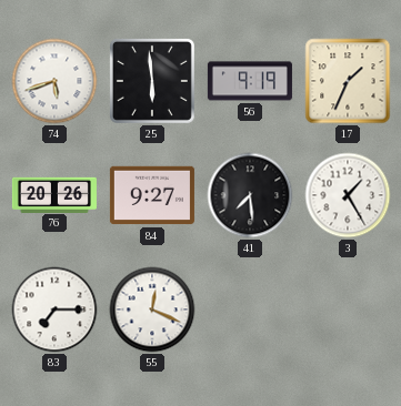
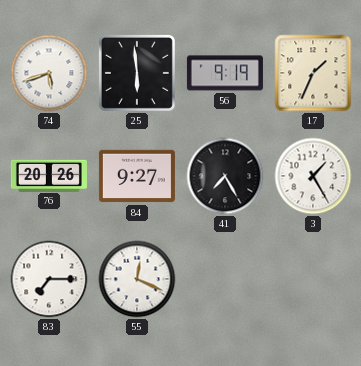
41: 7:29 -> 7:25
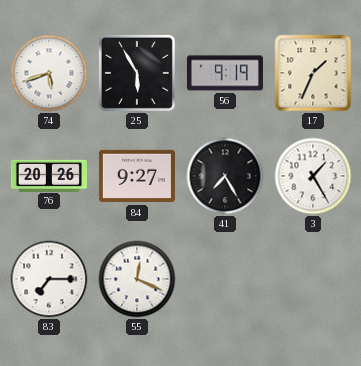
25: 5:59 -> 5:55
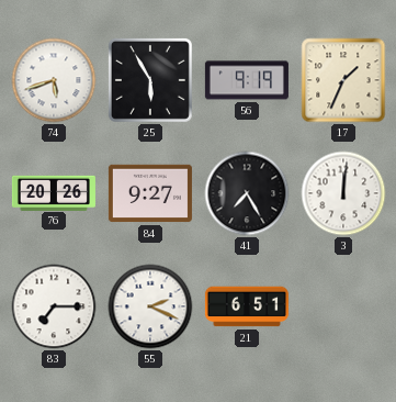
3: 1:25 -> 12:01
55: 12:19 -> 2:19
21: none -> 6:51
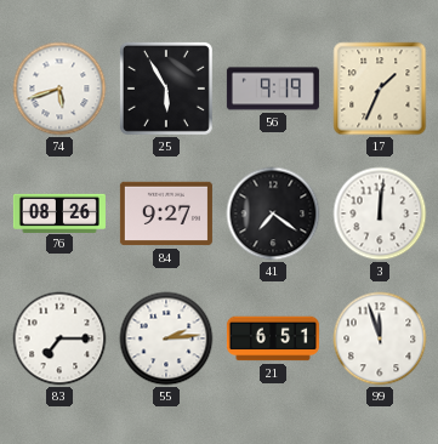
76: 20:26 -> 08:26
41: 7:25 -> 7:21
55: 2:19 -> 2:14
99: none -> 11:57
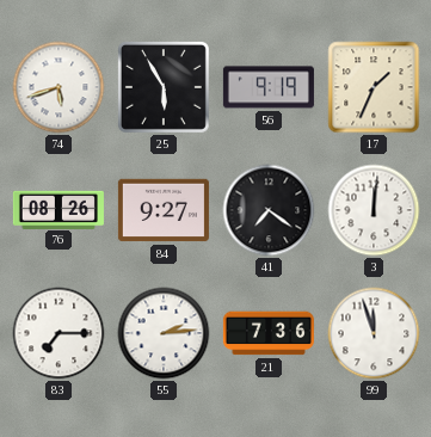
21: 6:51 -> 7:36
